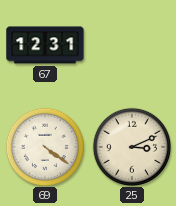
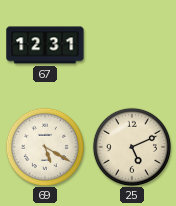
69: 4:21 -> 5:20
25: 3:11 -> 5:11
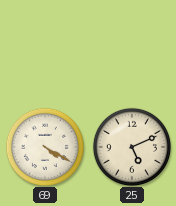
67: 12:31 -> none
69: 5:20 -> 4:20
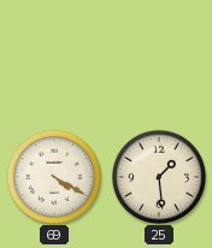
25: 5:11 -> 1:29
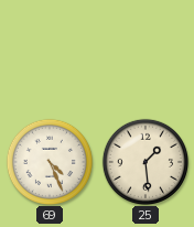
69: 4:20 -> 4:26
